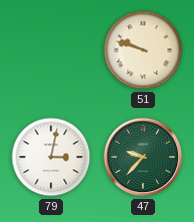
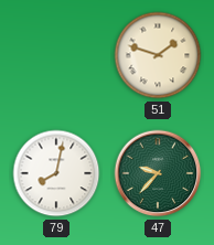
51: 9:48 -> 1:48
79: 3:02 -> 8:02
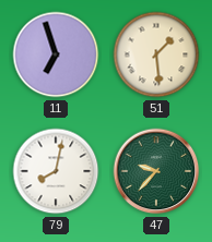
11: none -> 6:57
51: 1:48 -> 1:29
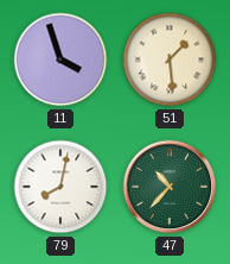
11: 6:57 -> 3:57
47: 9:37 -> 10:37
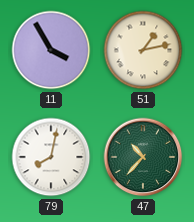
11: 3:57 -> 3:55
51: 1:29 -> 1:13
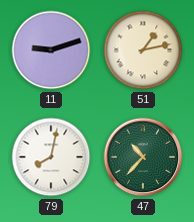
11: 3:55 -> 9:12
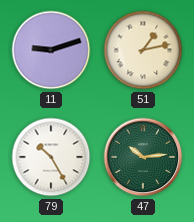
79: 8:02 -> 10:25
47: 10:37 -> 10:14
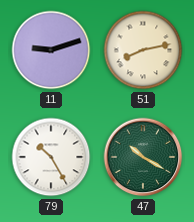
51: 1:13 -> 8:13
47: 10:14 -> 10:20
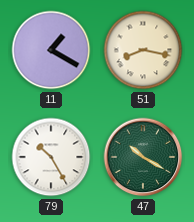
11: 9:12 -> 1:20
51: 8:13 -> 8:17
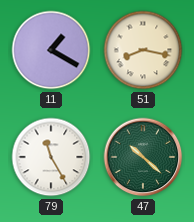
79: 10:25 -> 11:25
47: 10:20 -> 10:22
